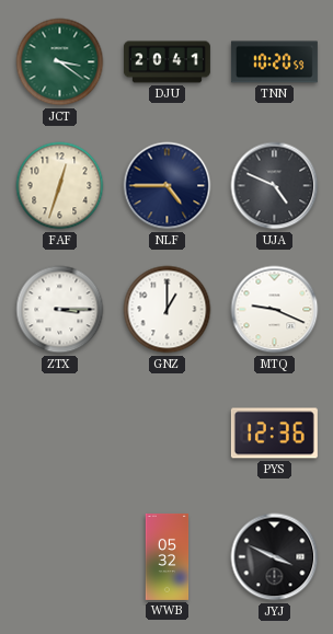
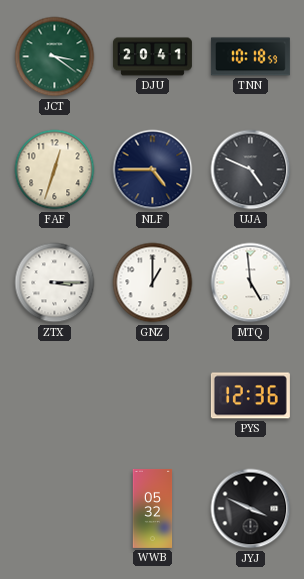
TNN: 10:20 -> 10:18
MTQ: 9:19 -> 4:59
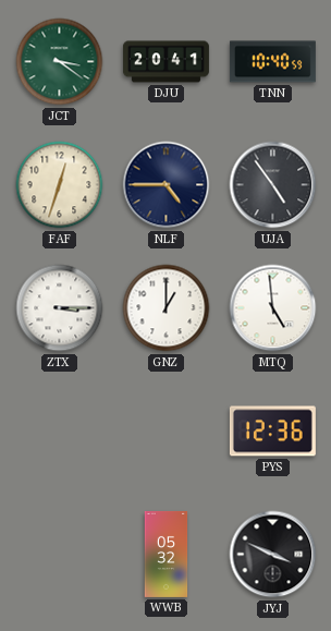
TNN: 10:18 -> 10:40
UJA: 4:49 -> 4:54
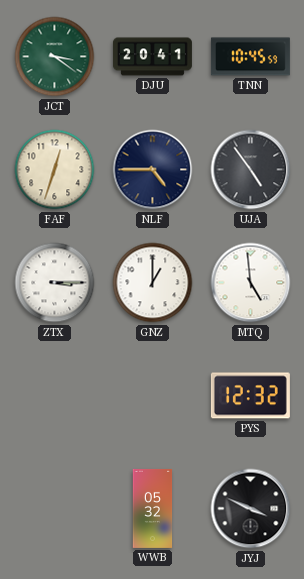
TNN: 10:40 -> 10:45
PYS: 12:36 -> 12:32
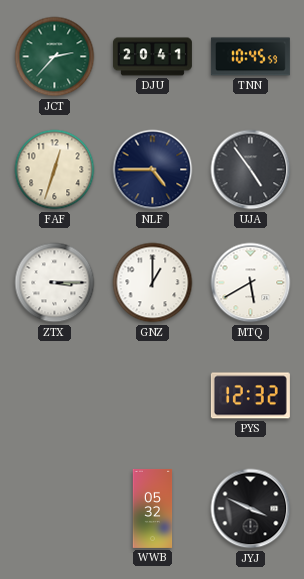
JCT: 3:21 -> 2:37
MTQ: 4:59 -> 5:40
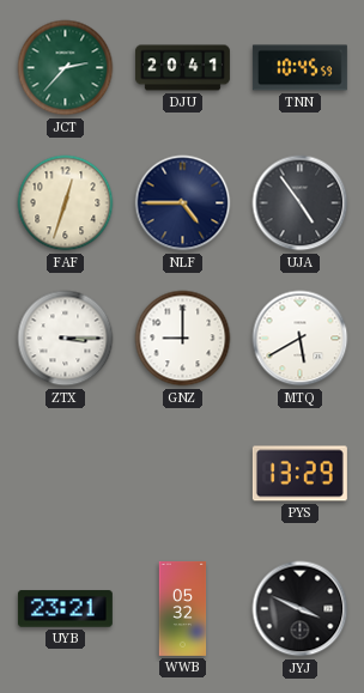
GNZ: 1:00 -> 9:00
PYS: 12:32 -> 13:29
UYB: none -> 23:21
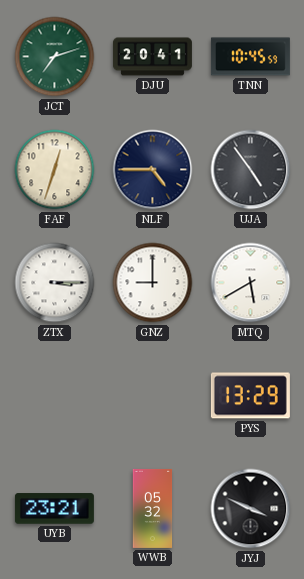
JCT: 2:37 -> 7:12
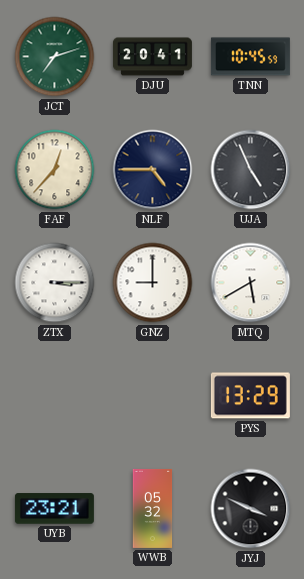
FAF: 12:33 -> 12:37
UJA: 4:54 -> 4:56
